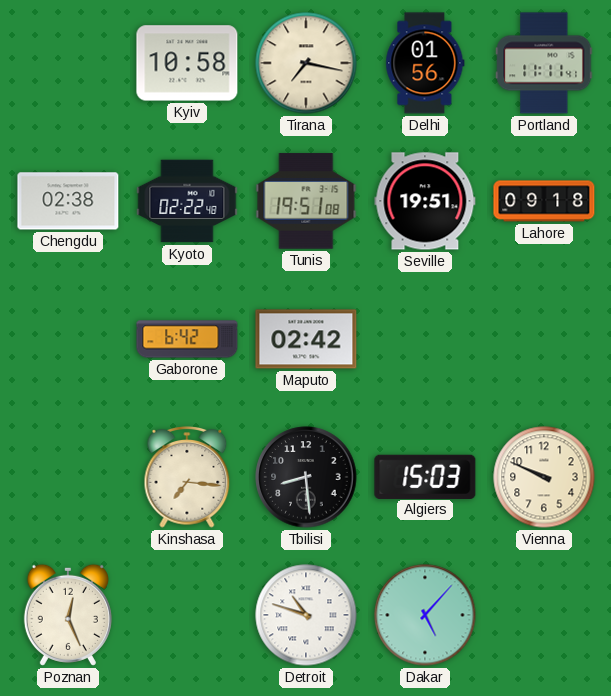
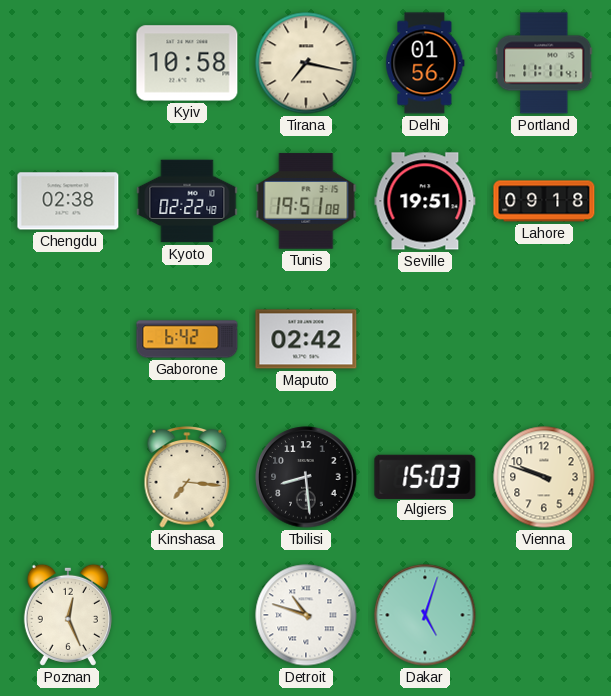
Vienna: 9:49 -> 9:48
Dakar: 5:07 -> 5:03
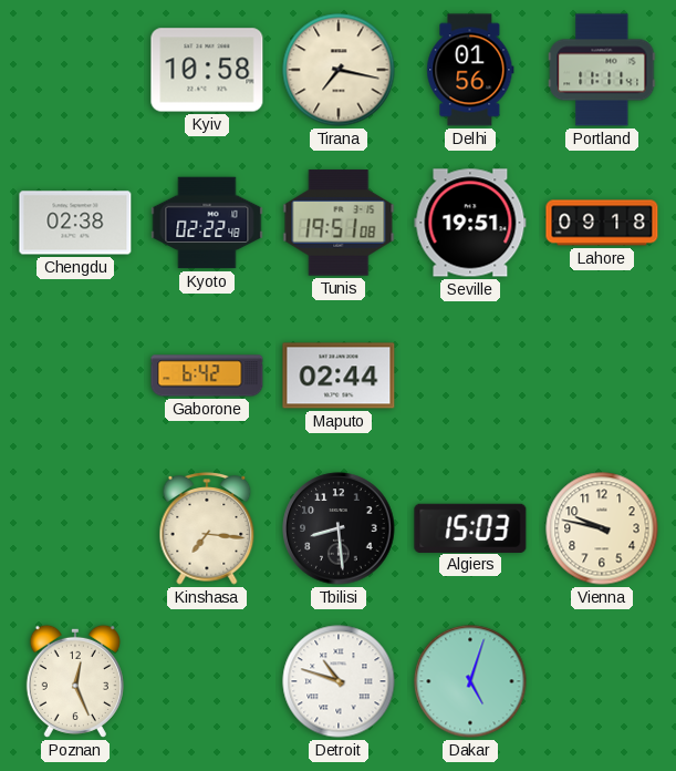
Maputo: 02:42 -> 02:44
Vienna: 9:48 -> 9:47
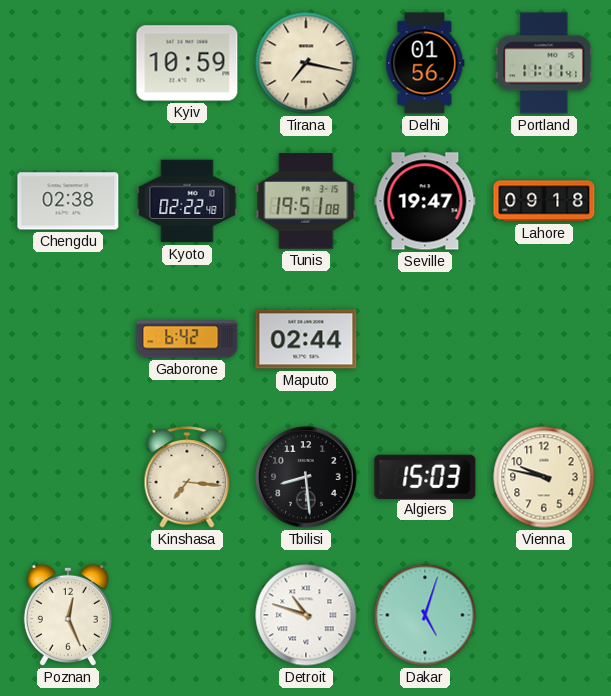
Kyiv: 10:58 -> 10:59
Seville: 19:51 -> 19:47
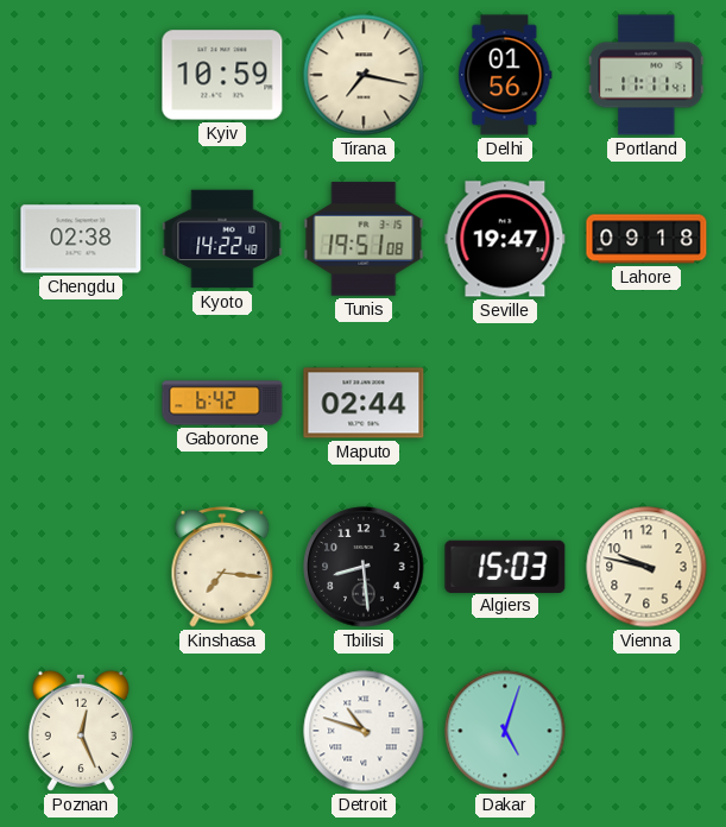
Kyoto: 02:22 -> 14:22
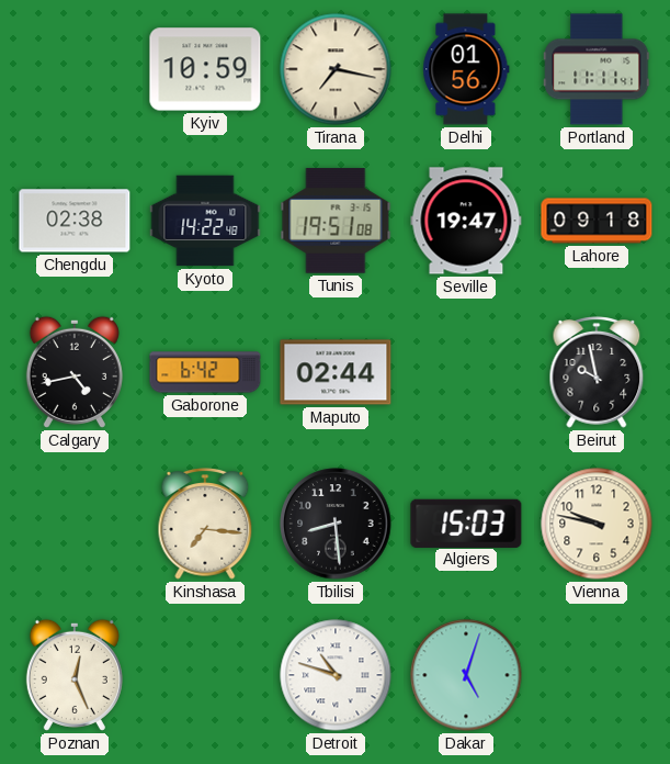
Calgary: none -> 4:43
Beirut: none -> 9:58
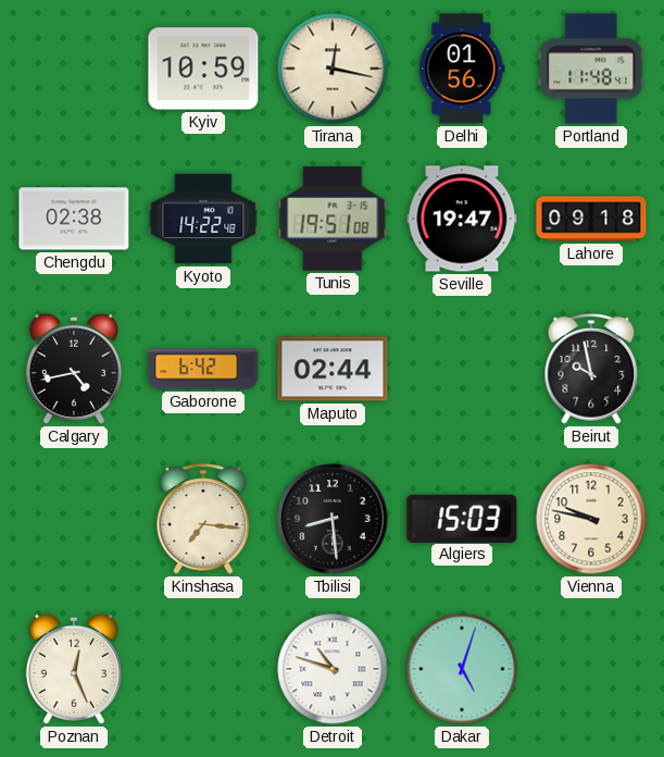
Tirana: 7:17 -> 12:17
Portland: 11:11 -> 11:48
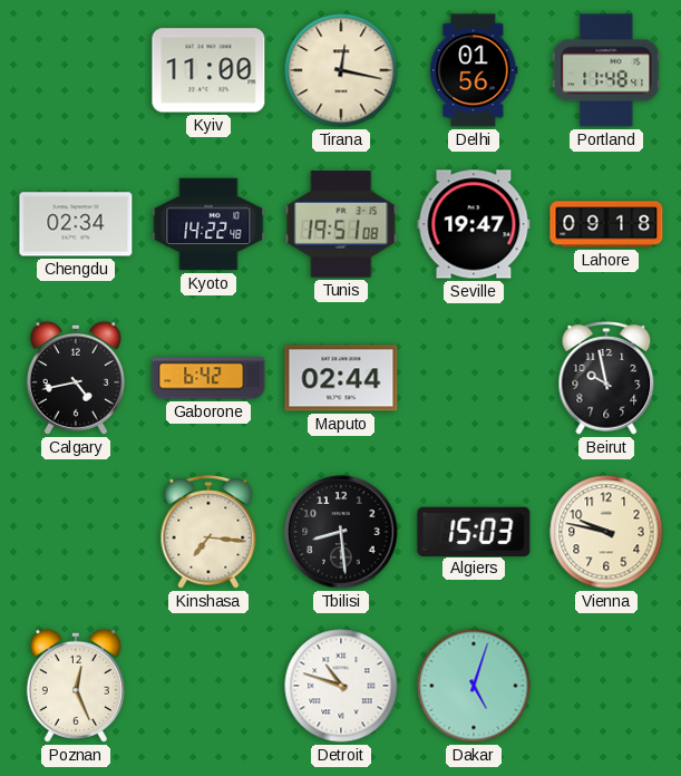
Kyiv: 10:59 -> 11:00
Chengdu: 02:38 -> 02:34
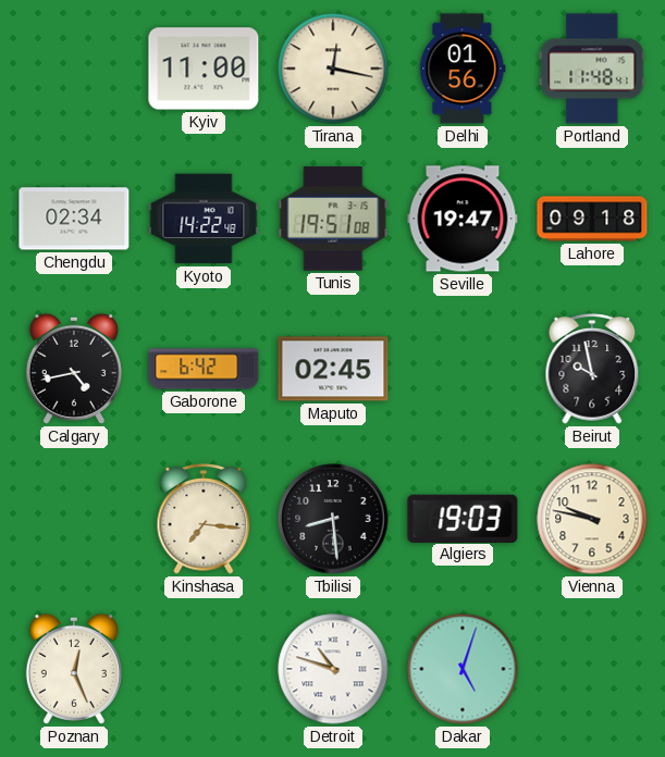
Maputo: 02:44 -> 02:45
Algiers: 15:03 -> 19:03
